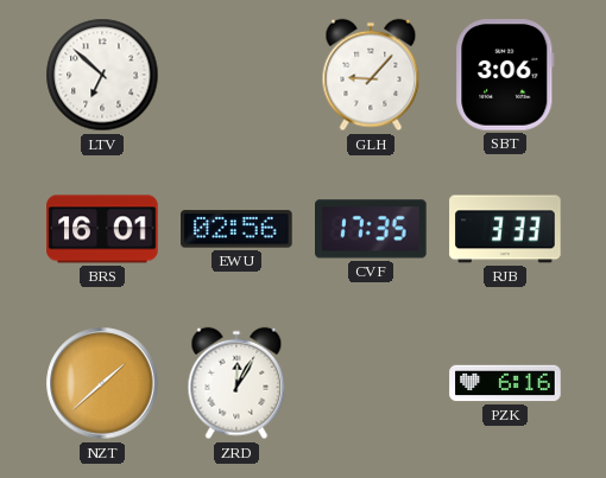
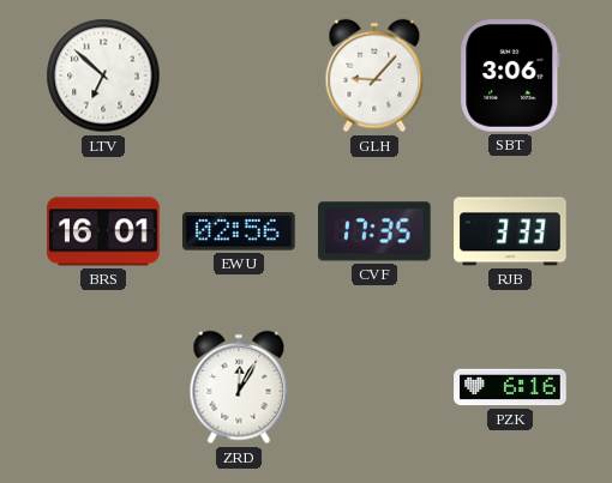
NZT: 1:38 -> none
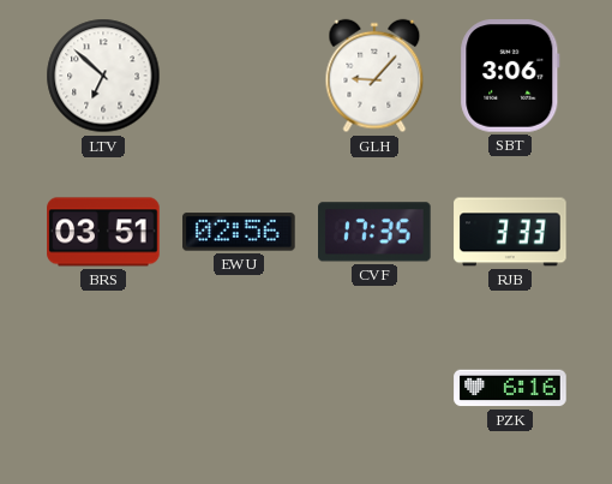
BRS: 16:01 -> 03:51
ZRD: 12:05 -> none
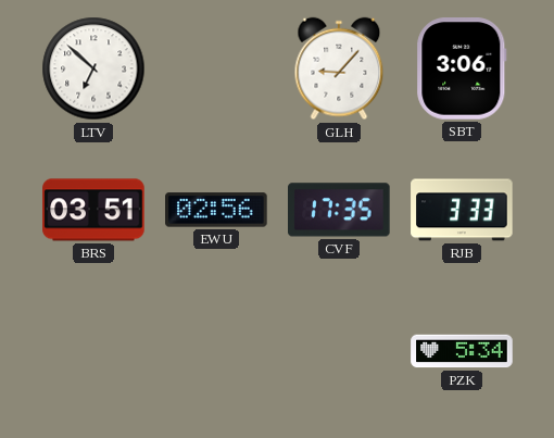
PZK: 6:16 -> 5:34
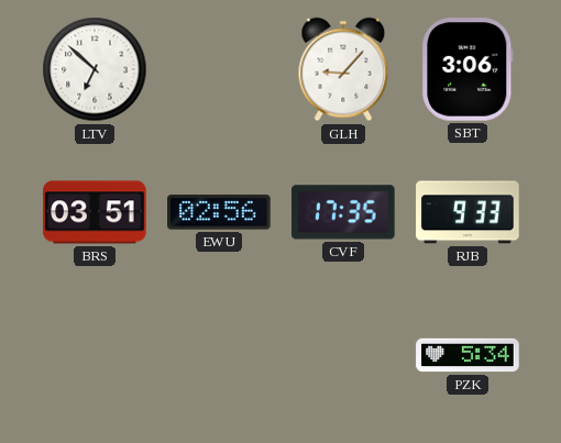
RJB: 3:33 -> 9:33
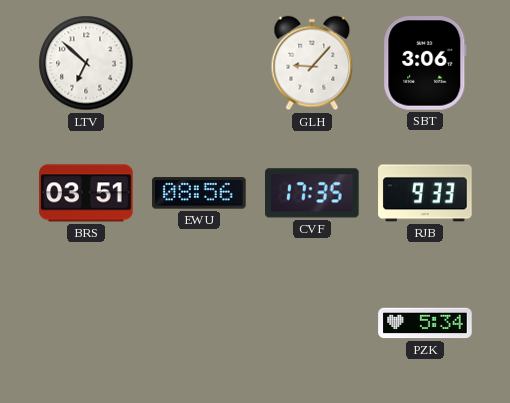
EWU: 02:56 -> 08:56
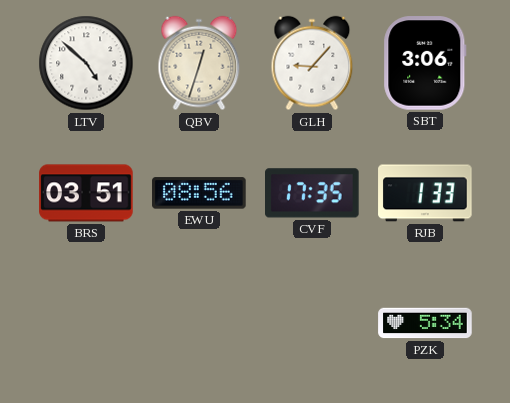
LTV: 6:52 -> 4:52
QBV: none -> 12:33
RJB: 9:33 -> 1:33
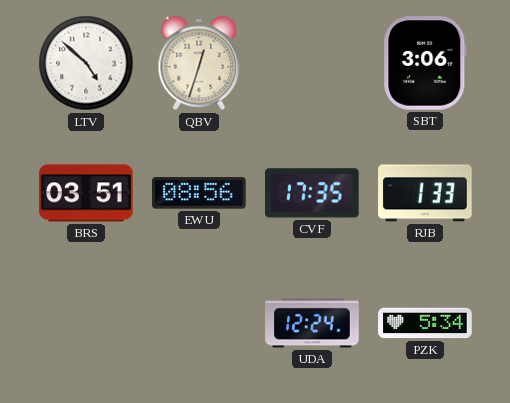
GLH: 9:07 -> none
UDA: none -> 12:24
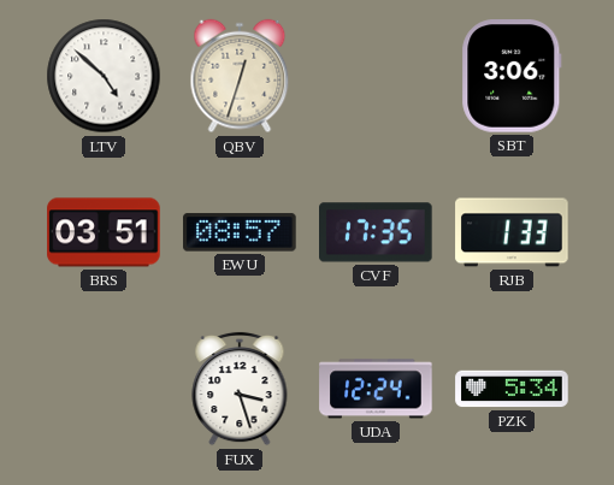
EWU: 08:56 -> 08:57
FUX: none -> 3:27
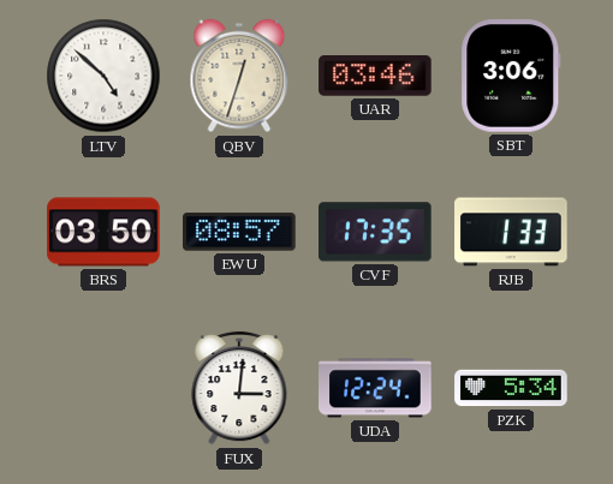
UAR: none -> 03:46
BRS: 03:51 -> 03:50
FUX: 3:27 -> 3:01
